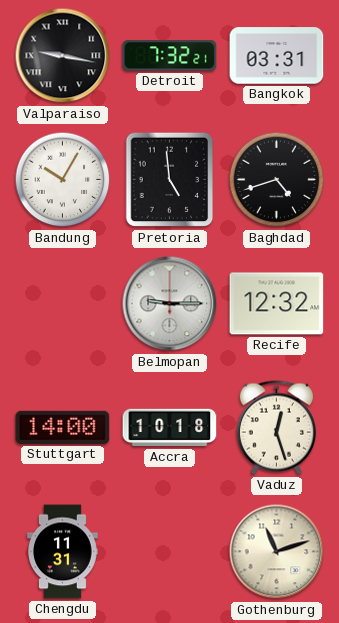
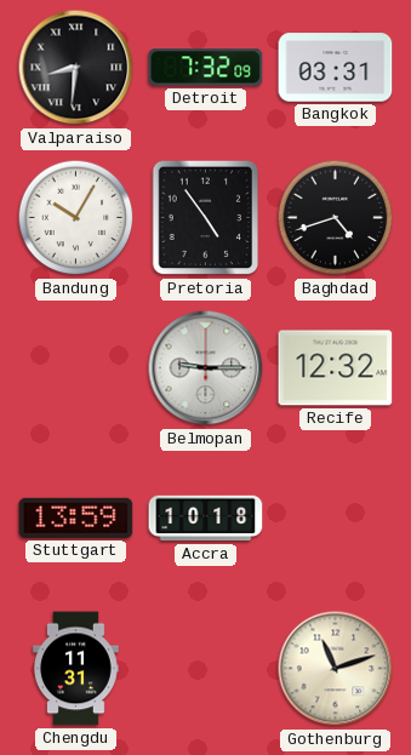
Valparaiso: 9:17 -> 8:31
Detroit: 7:32:21 -> 7:32:09
Pretoria: 4:59 -> 4:54
Stuttgart: 14:00 -> 13:59
Vaduz: 12:27 -> none
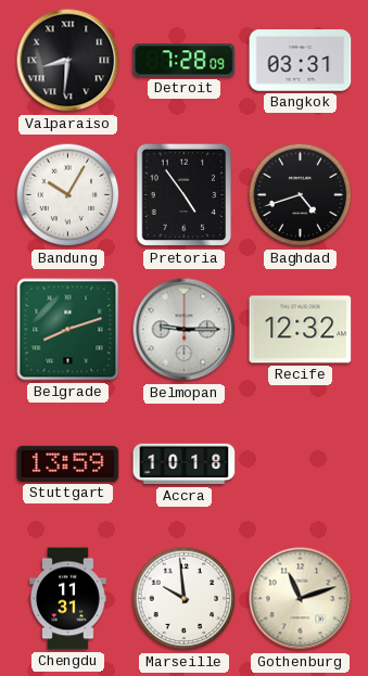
Detroit: 7:32 -> 7:28
Belgrade: none -> 8:12
Marseille: none -> 9:59
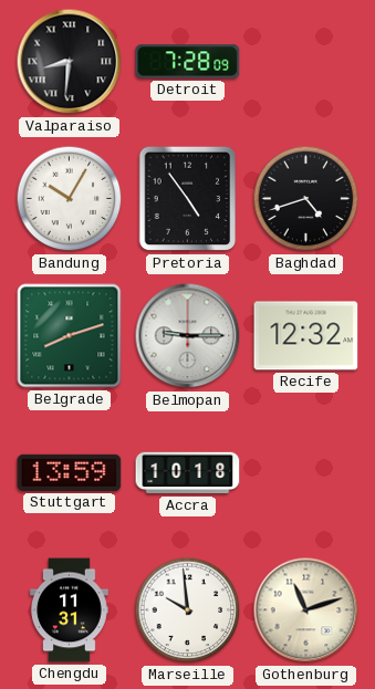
Bangkok: 03:31 -> none
